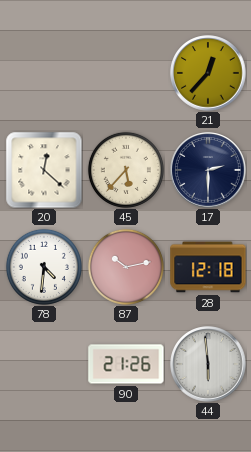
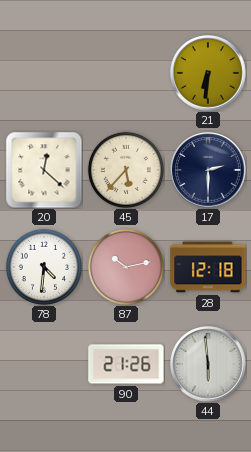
21: 12:37 -> 6:31
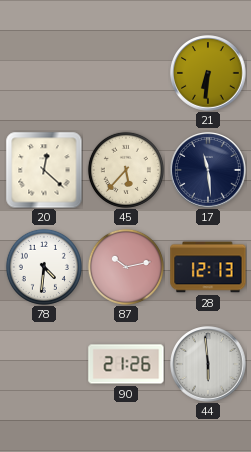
17: 2:30 -> 11:29
28: 12:18 -> 12:13
